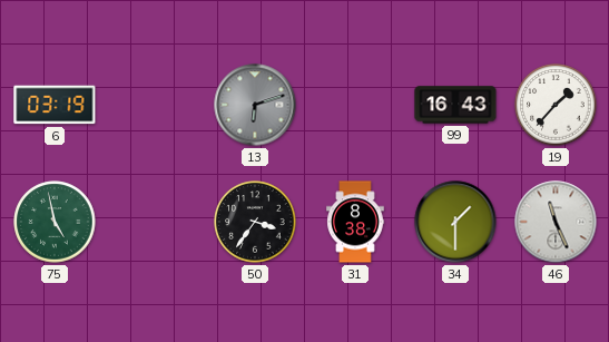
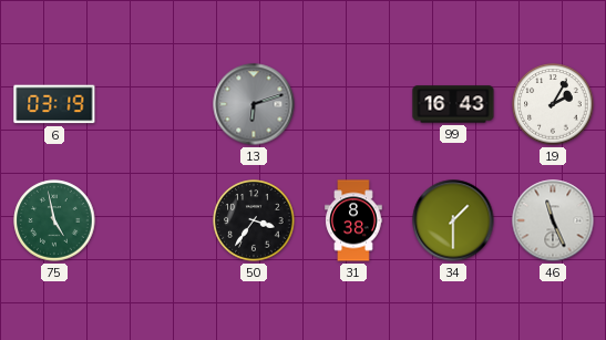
19: 1:37 -> 2:05
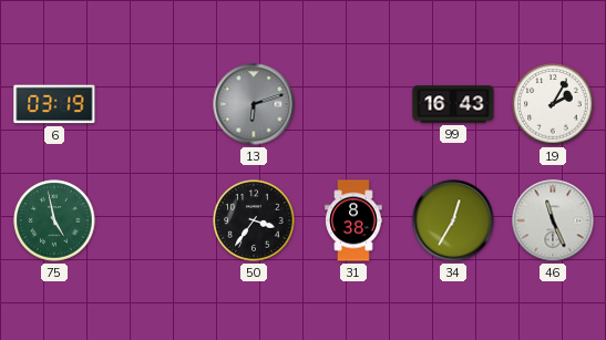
34: 1:30 -> 12:35
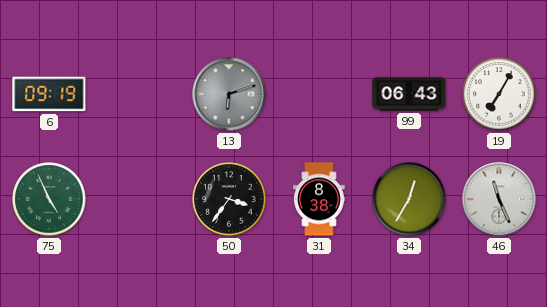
6: 03:19 -> 09:19
99: 16:43 -> 06:43
19: 2:05 -> 7:05
75: 4:58 -> 4:56
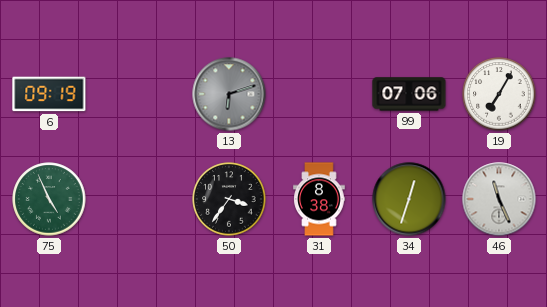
99: 06:43 -> 07:06
34: 12:35 -> 12:33
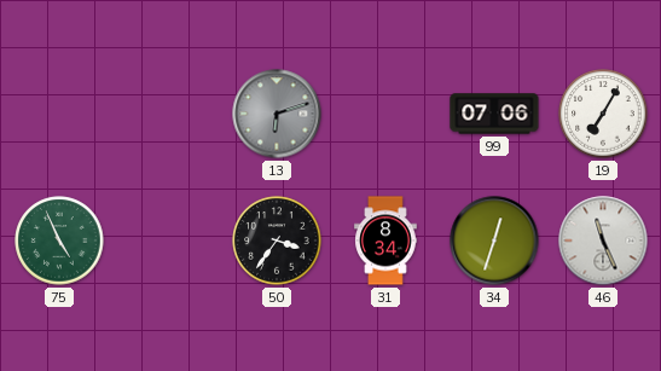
6: 09:19 -> none
31: 8:38 -> 8:34
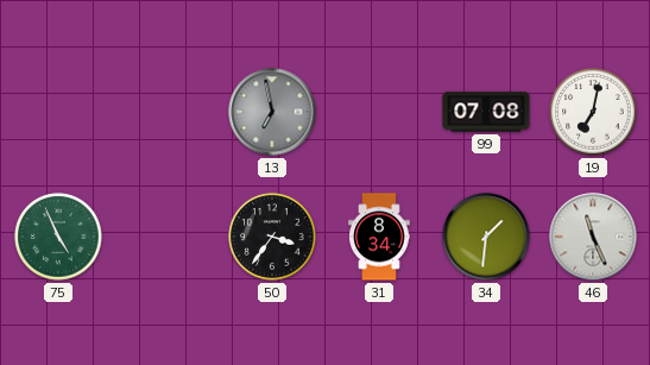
13: 6:12 -> 6:58
99: 07:06 -> 07:08
19: 7:05 -> 7:02
34: 12:33 -> 1:31
